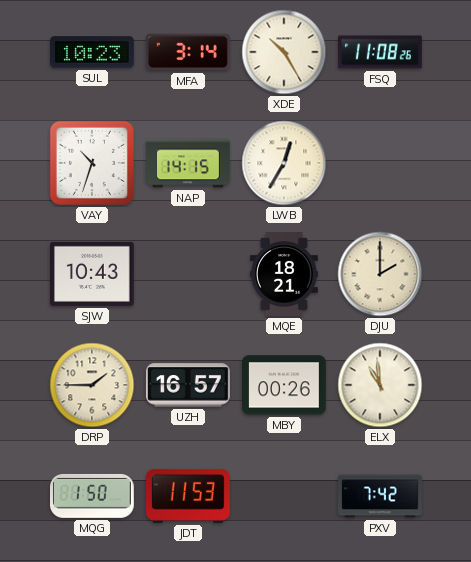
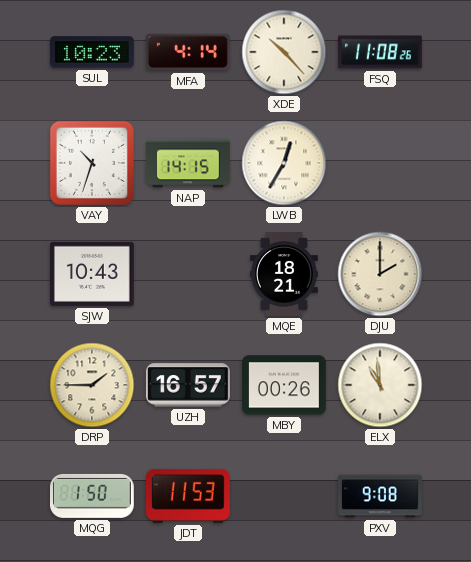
MFA: 3:14 -> 4:14
XDE: 10:25 -> 10:23
PXV: 7:42 -> 9:08
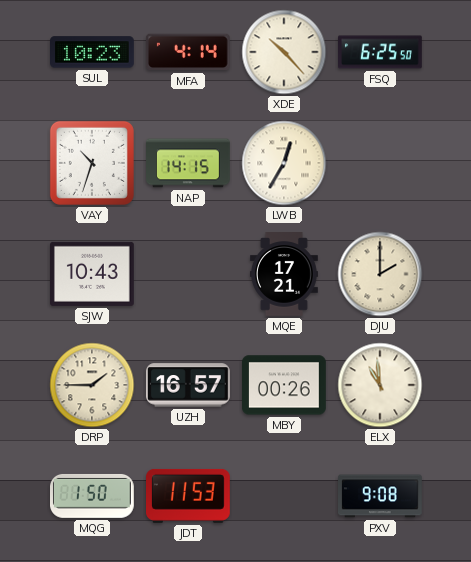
FSQ: 11:08 -> 6:25
MQE: 18:21 -> 17:21
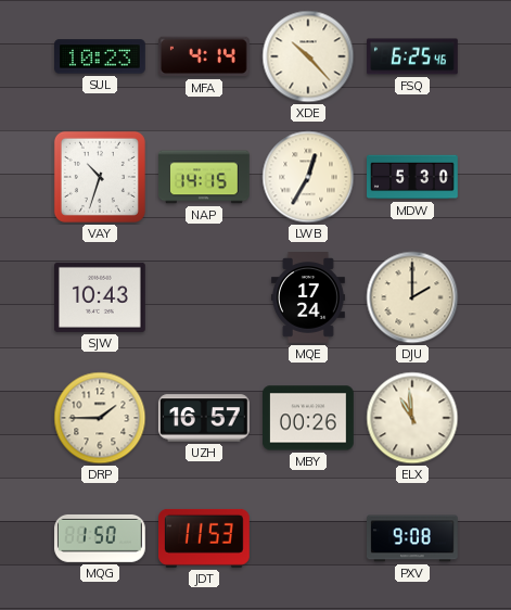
FSQ: 6:25:50 -> 6:25:46
MDW: none -> 5:30
MQE: 17:21 -> 17:24
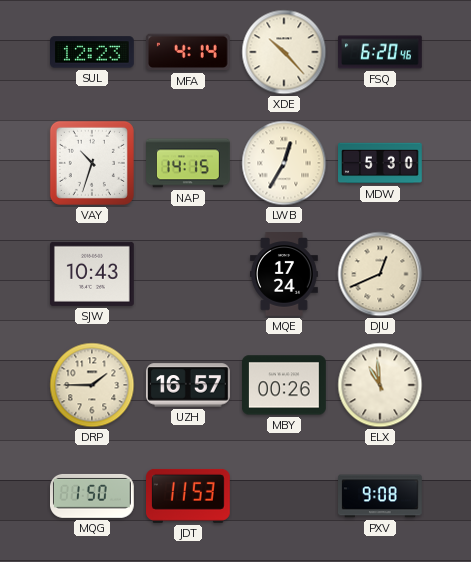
SUL: 10:23 -> 12:23
FSQ: 6:25 -> 6:20
DJU: 2:00 -> 12:41
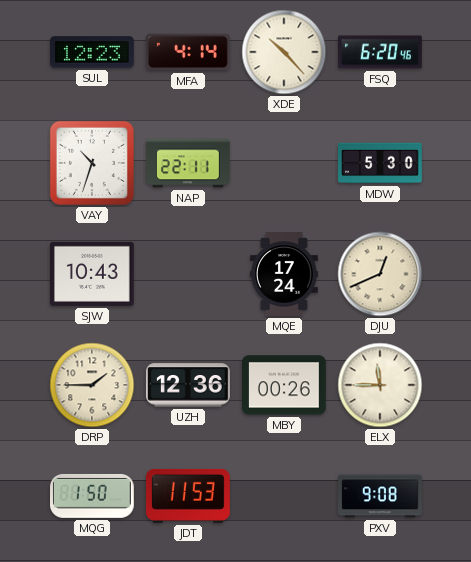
NAP: 14:15 -> 22:11
LWB: 12:35 -> none
UZH: 16:57 -> 12:36
ELX: 10:59 -> 11:45
